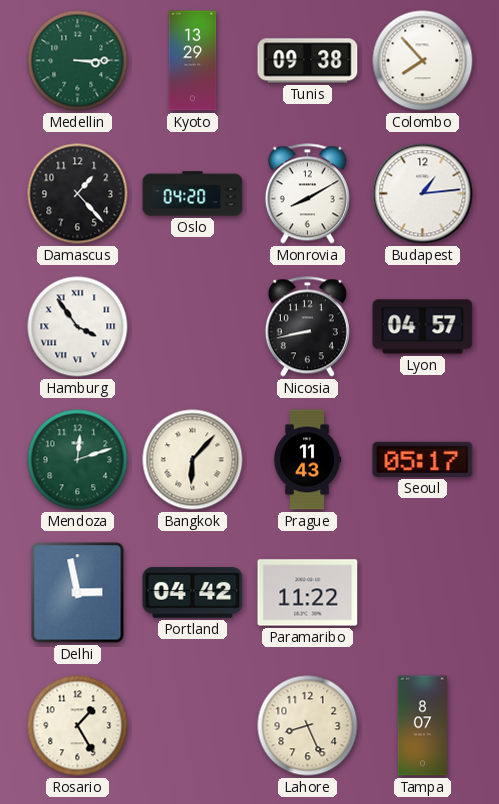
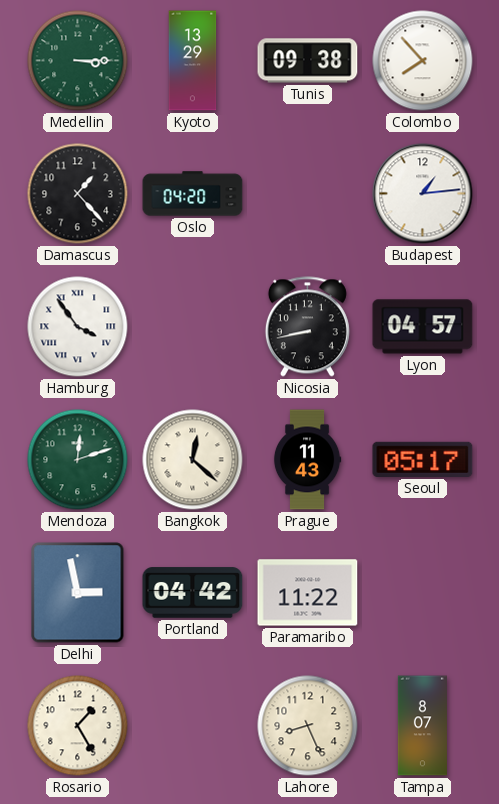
Monrovia: 8:10 -> none
Bangkok: 6:07 -> 12:22
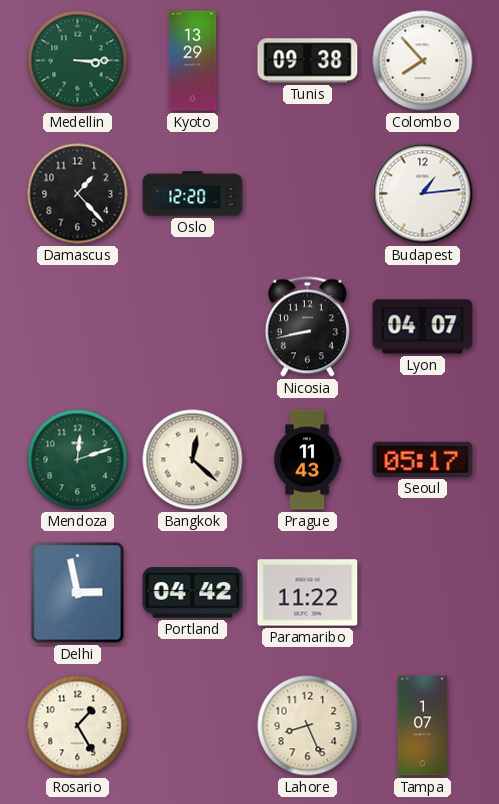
Oslo: 04:20 -> 12:20
Hamburg: 3:54 -> none
Lyon: 04:57 -> 04:07
Tampa: 8:07 -> 1:07
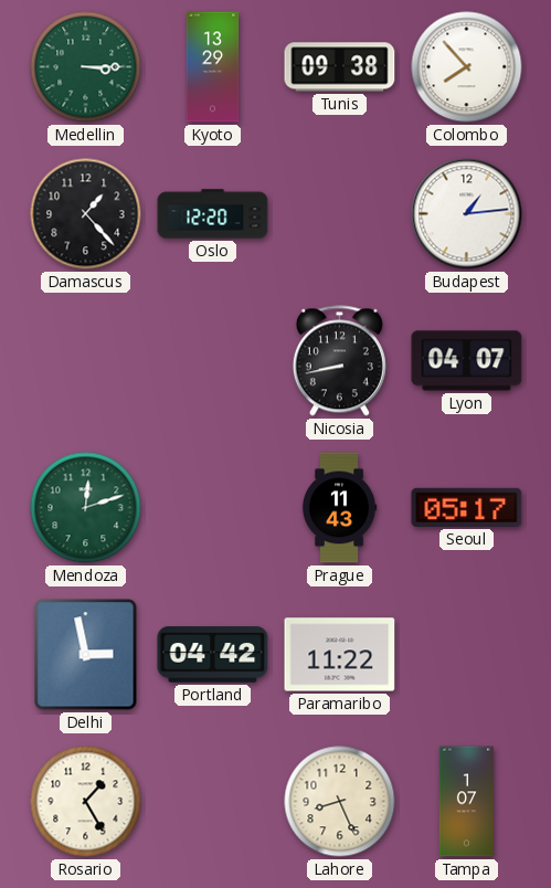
Bangkok: 12:22 -> none
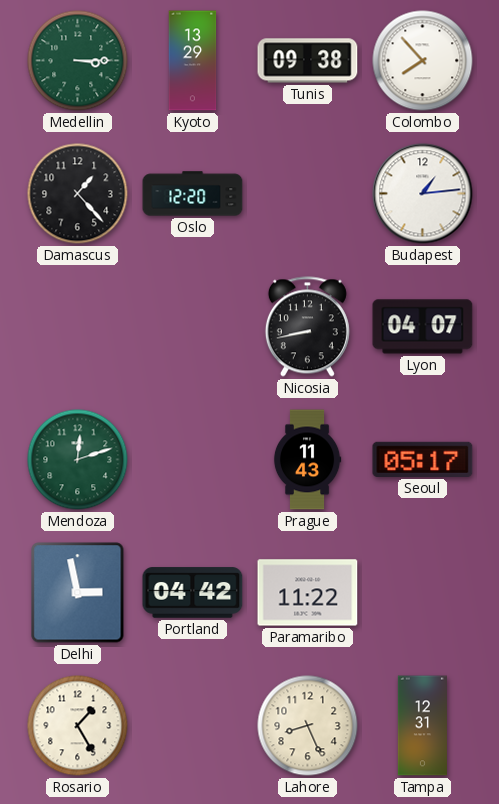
Tampa: 1:07 -> 12:31
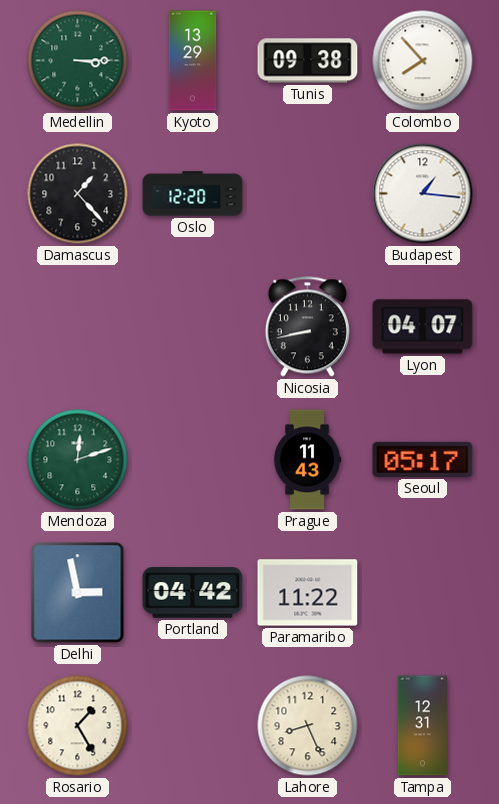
Budapest: 1:14 -> 1:16
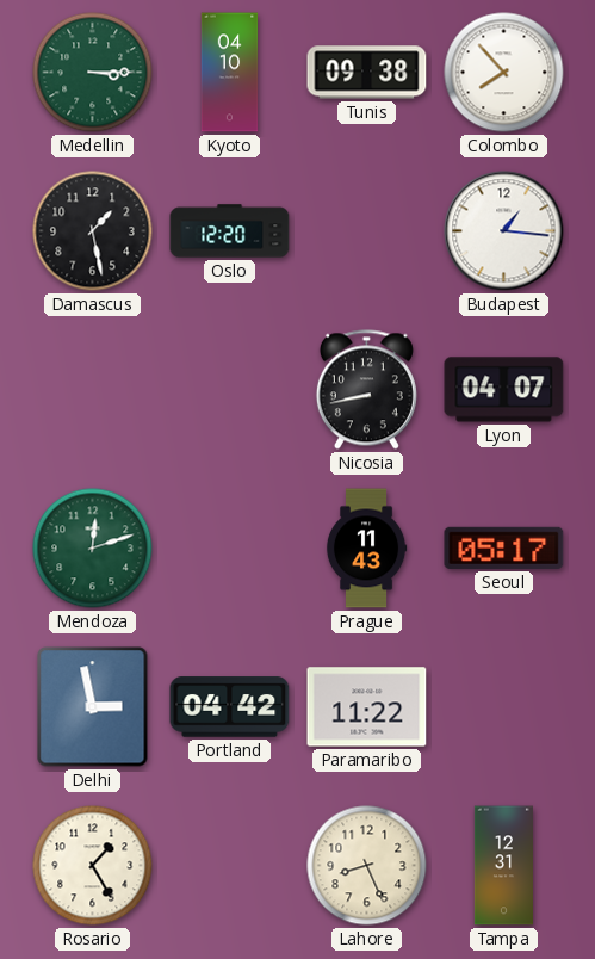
Kyoto: 13:29 -> 04:10
Damascus: 1:23 -> 1:28
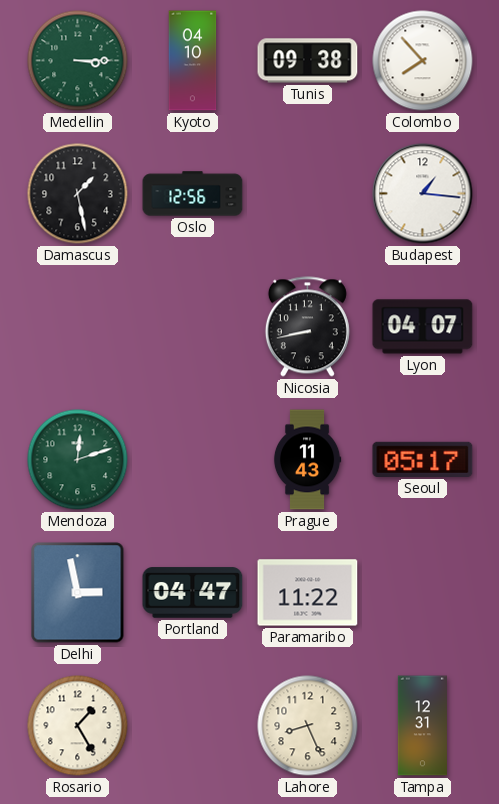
Oslo: 12:20 -> 12:56
Portland: 04:42 -> 04:47
